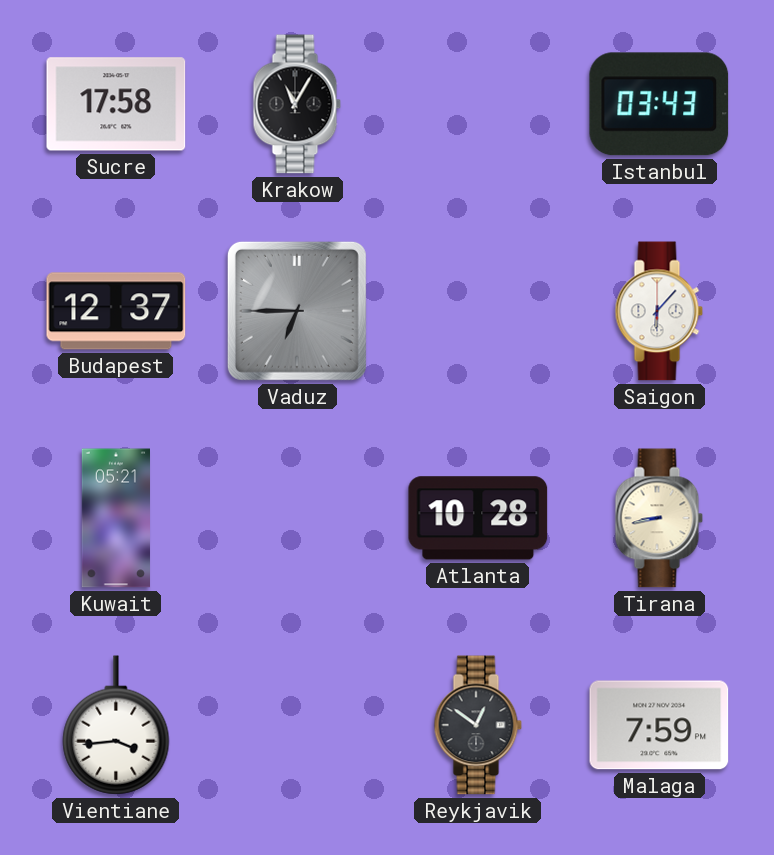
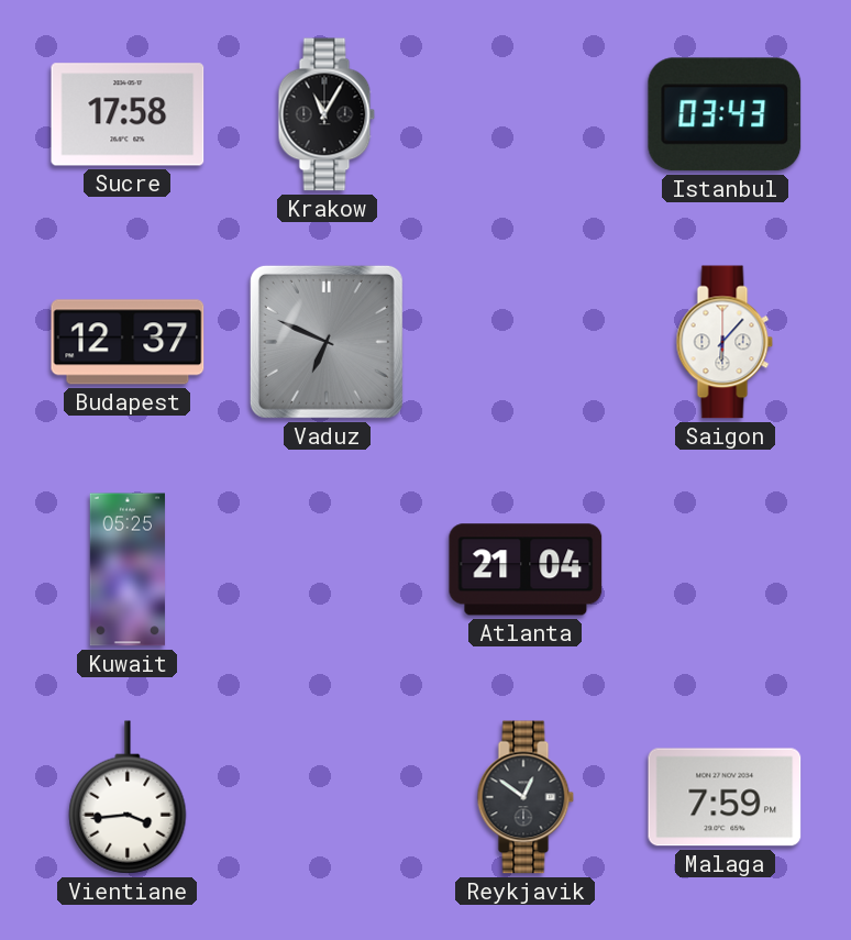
Vaduz: 6:45 -> 6:49
Kuwait: 05:21 -> 05:25
Atlanta: 10:28 -> 21:04
Tirana: 8:43 -> none
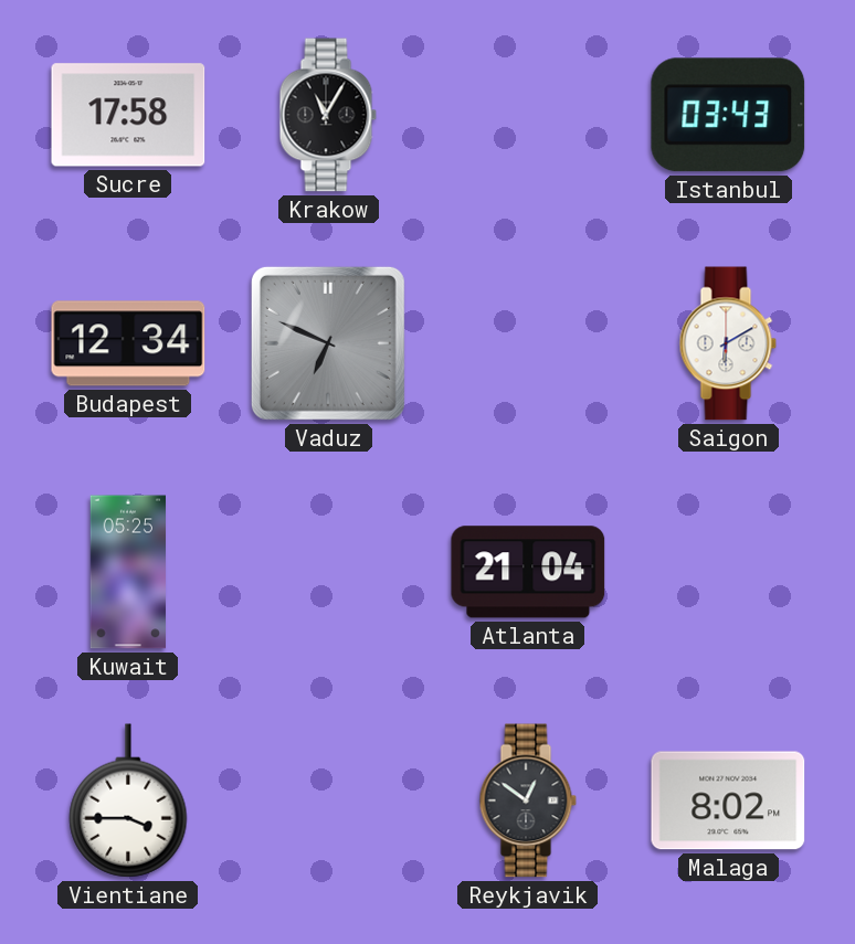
Budapest: 12:37 -> 12:34
Saigon: 6:07 -> 6:10
Vientiane: 3:44 -> 3:45
Malaga: 7:59 -> 8:02
